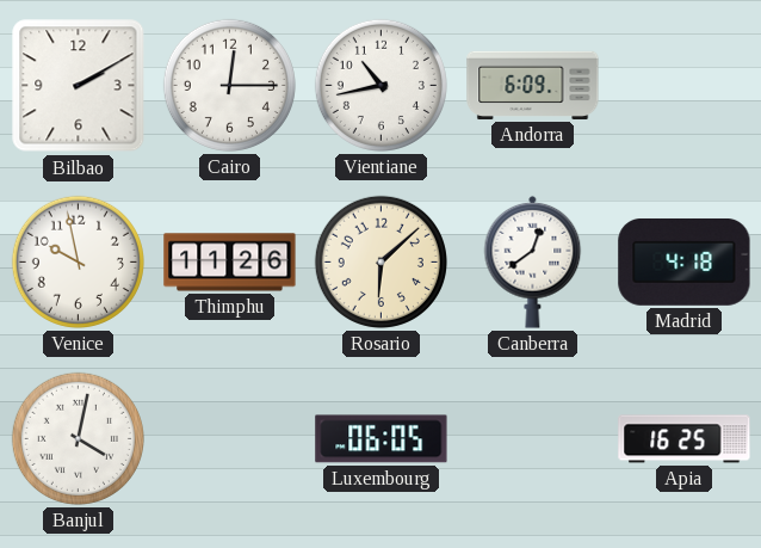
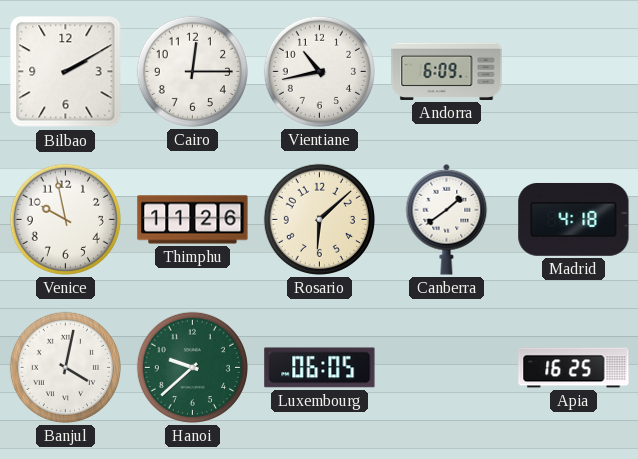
Canberra: 12:39 -> 1:39
Hanoi: none -> 9:38
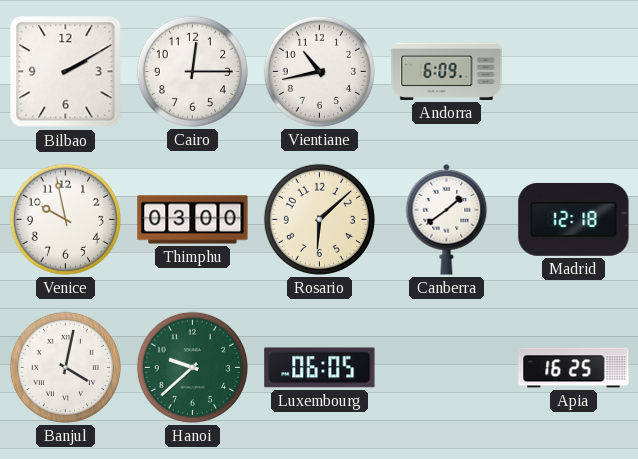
Thimphu: 11:26 -> 03:00
Madrid: 4:18 -> 12:18
